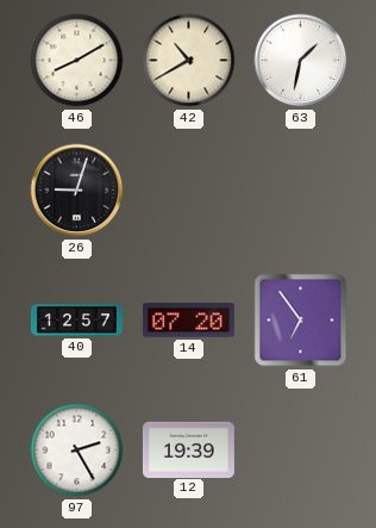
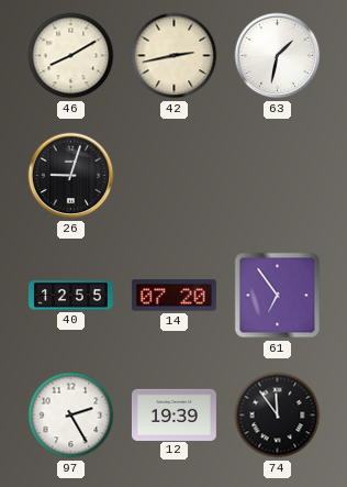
42: 10:40 -> 2:43
40: 12:57 -> 12:55
74: none -> 11:54
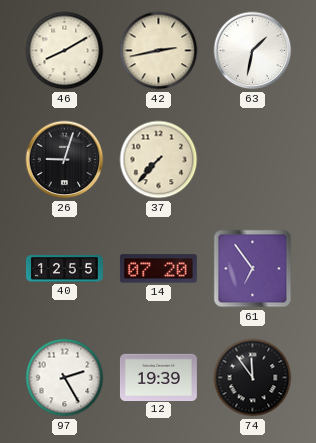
37: none -> 7:37
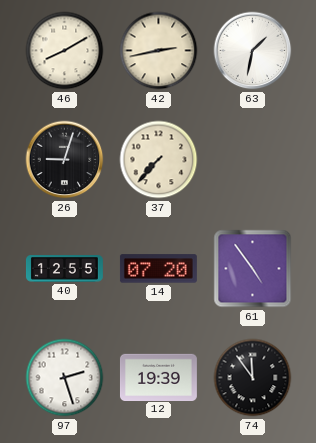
61: 6:54 -> 4:54
97: 2:25 -> 2:27
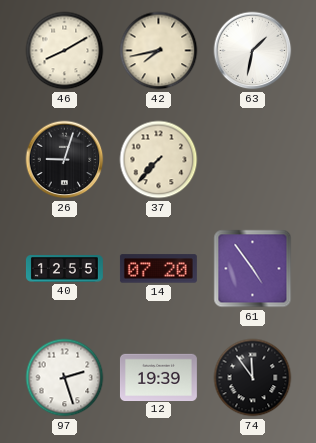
42: 2:43 -> 7:43
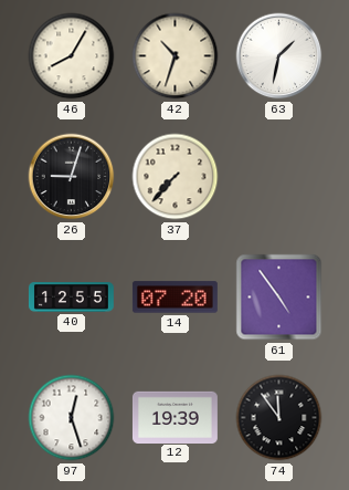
46: 8:10 -> 8:05
42: 7:43 -> 10:33
97: 2:27 -> 12:27
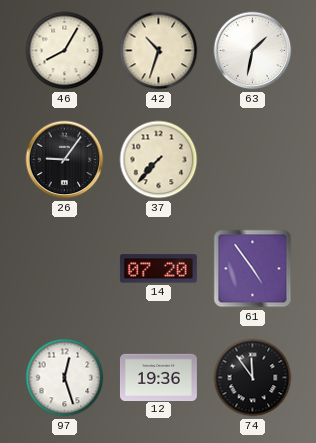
26: 9:03 -> 9:06
40: 12:55 -> none
12: 19:39 -> 19:36
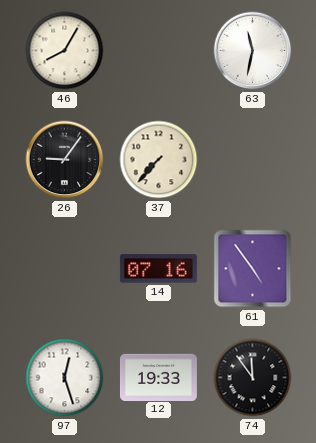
42: 10:33 -> none
63: 1:32 -> 11:32
14: 07:20 -> 07:16
12: 19:36 -> 19:33
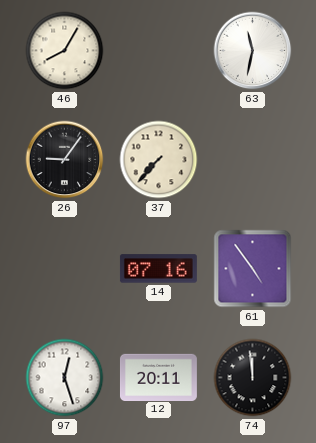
12: 19:33 -> 20:11
74: 11:54 -> 11:59
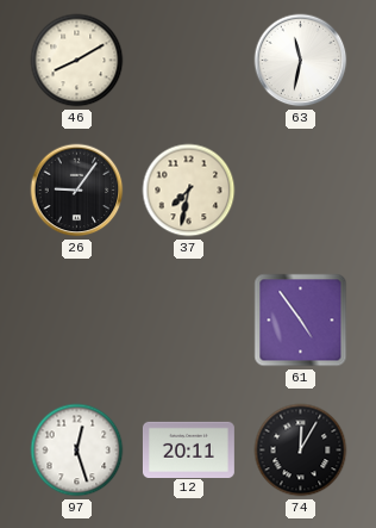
46: 8:05 -> 8:10
37: 7:37 -> 7:32
14: 07:16 -> none
74: 11:59 -> 12:05
